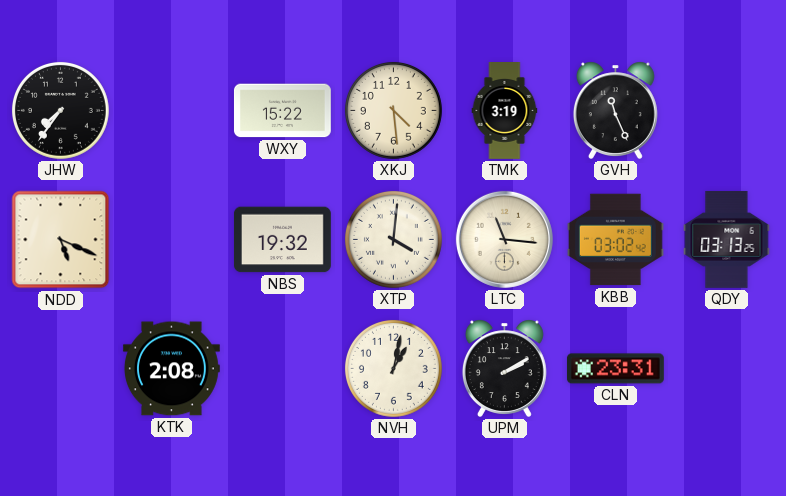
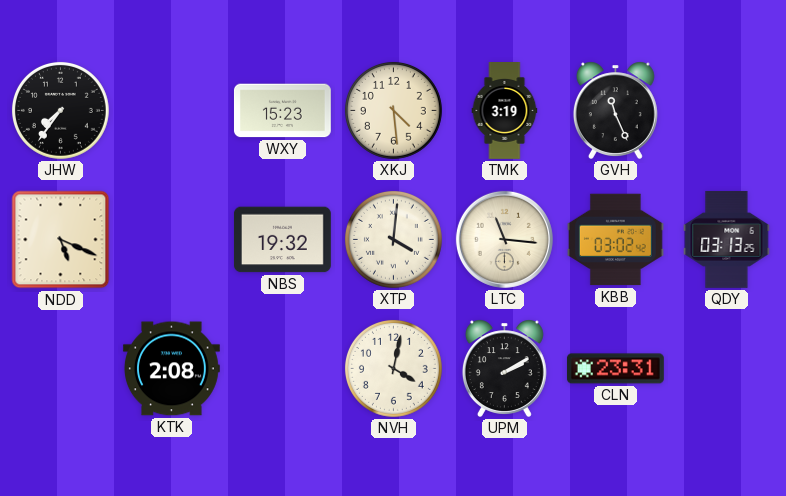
WXY: 15:22 -> 15:23
NVH: 1:02 -> 4:02
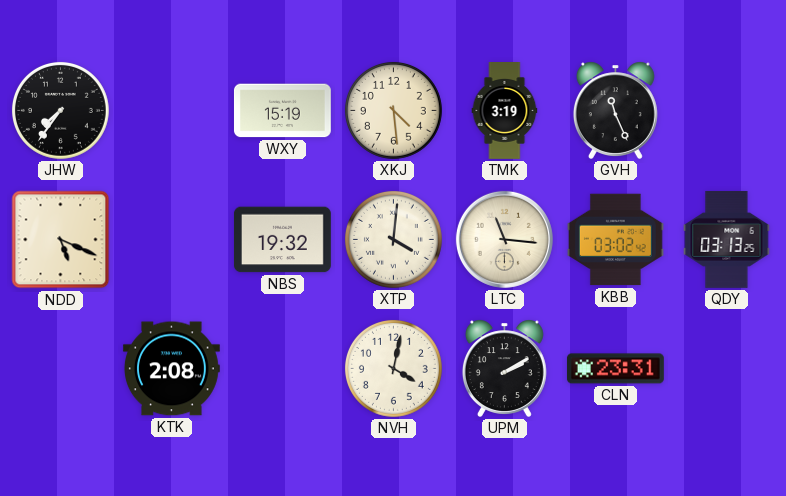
WXY: 15:23 -> 15:19
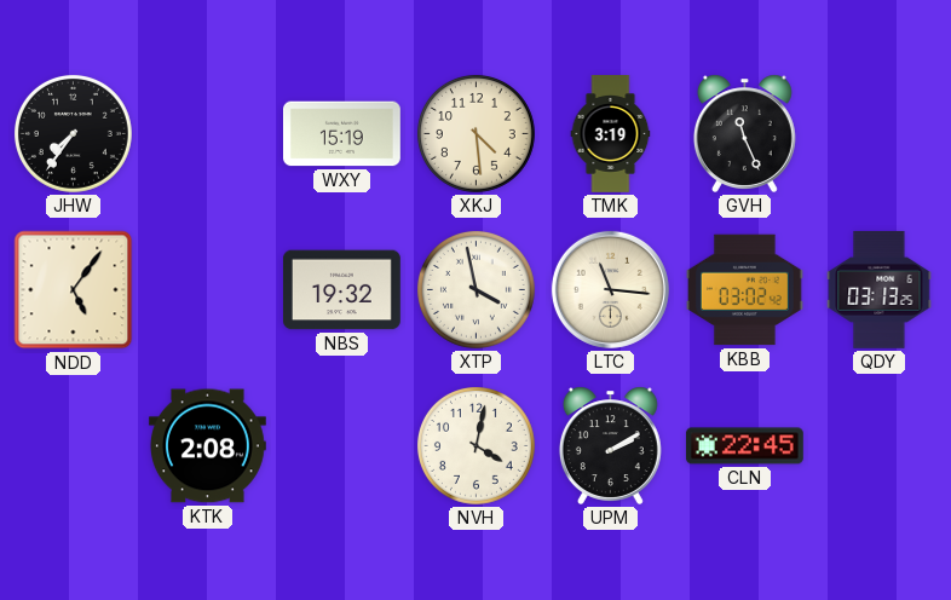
NDD: 5:19 -> 5:06
XTP: 4:01 -> 3:58
CLN: 23:31 -> 22:45
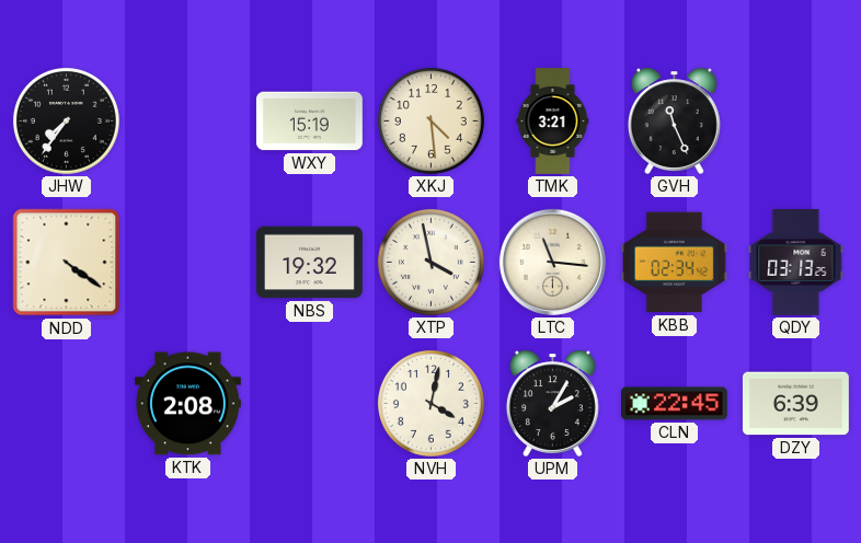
TMK: 3:19 -> 3:21
NDD: 5:06 -> 4:21
KBB: 03:02 -> 02:34
UPM: 2:10 -> 2:05
DZY: none -> 6:39
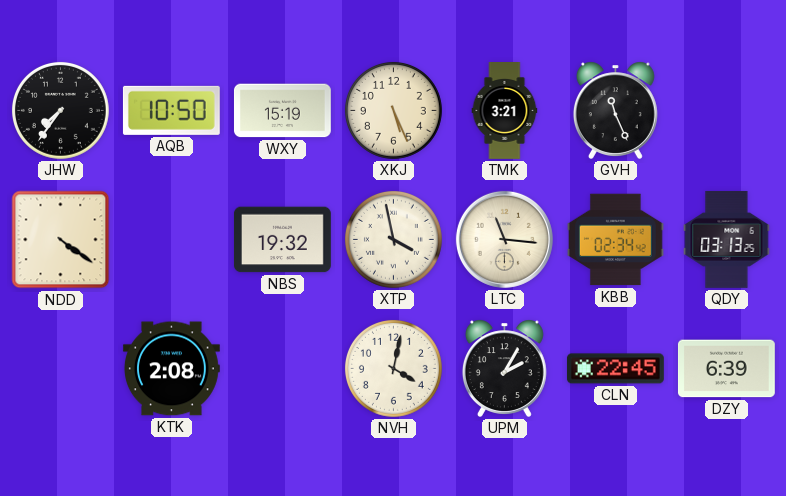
AQB: none -> 10:50
XKJ: 4:29 -> 5:26
